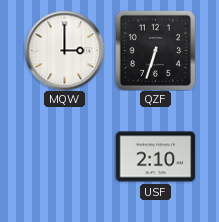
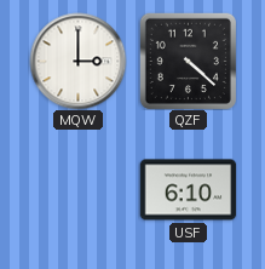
QZF: 6:33 -> 4:22
USF: 2:10 -> 6:10
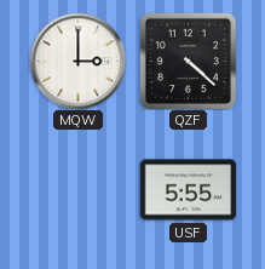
USF: 6:10 -> 5:55
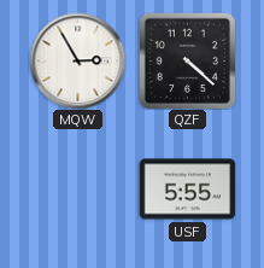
MQW: 3:00 -> 2:55
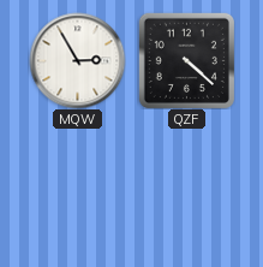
USF: 5:55 -> none
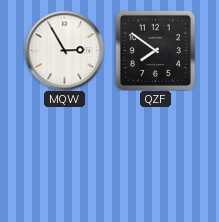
QZF: 4:22 -> 7:51
